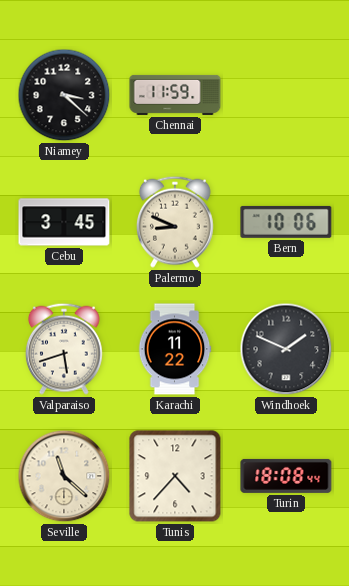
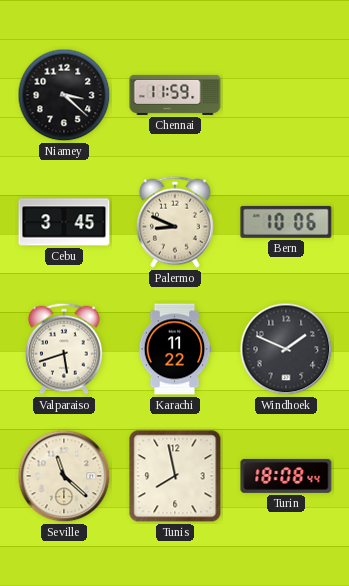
Tunis: 4:37 -> 7:58
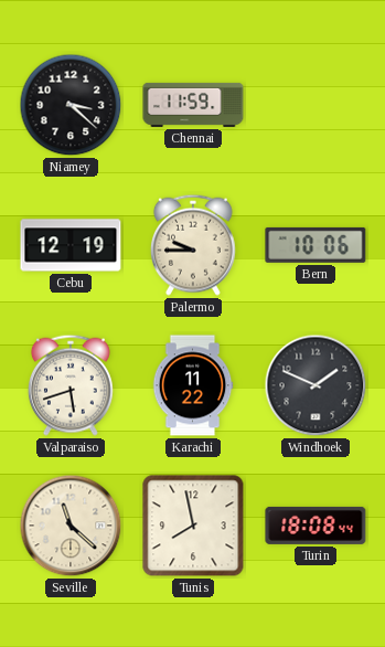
Cebu: 3:45 -> 12:19
Palermo: 8:49 -> 9:45
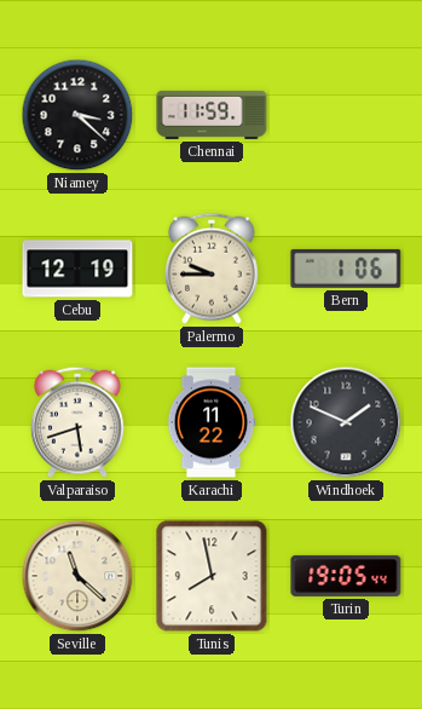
Bern: 10:06 -> 1:06
Turin: 18:08 -> 19:05
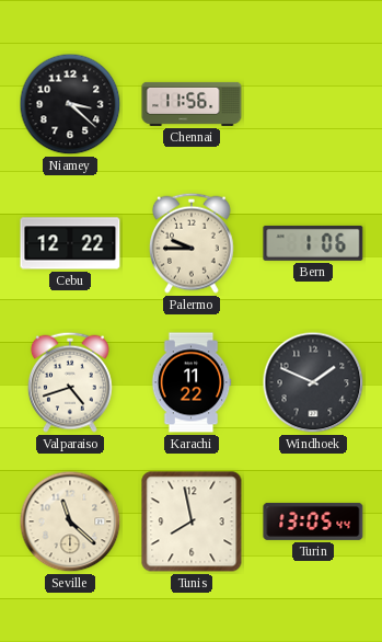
Chennai: 11:59 -> 11:56
Cebu: 12:19 -> 12:22
Valparaiso: 5:42 -> 4:42
Turin: 19:05 -> 13:05
